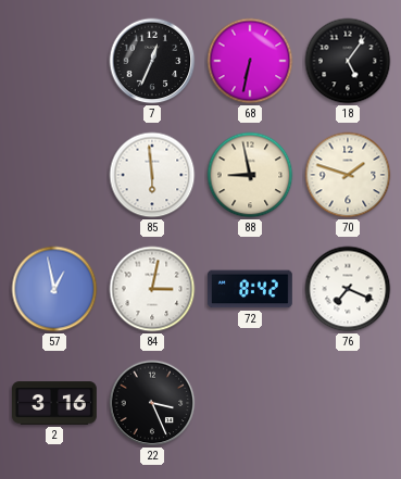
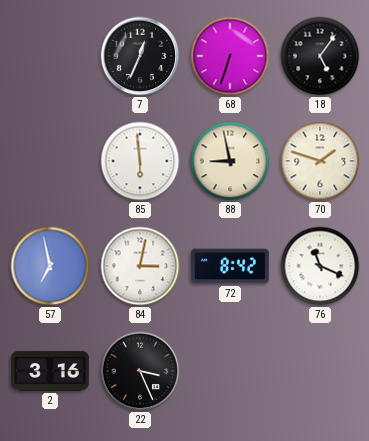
68: 6:32 -> 6:33
57: 12:58 -> 6:58
76: 7:19 -> 11:19
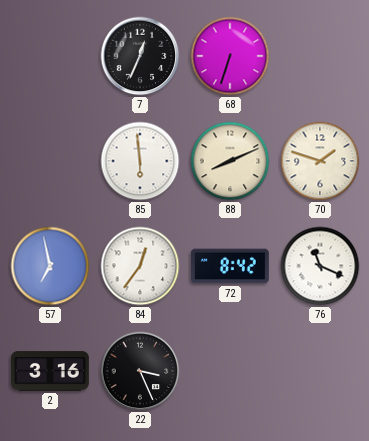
18: 5:06 -> none
88: 8:58 -> 8:11
84: 3:02 -> 12:36
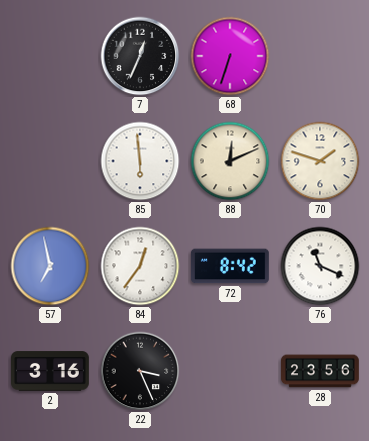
88: 8:11 -> 12:11
28: none -> 23:56
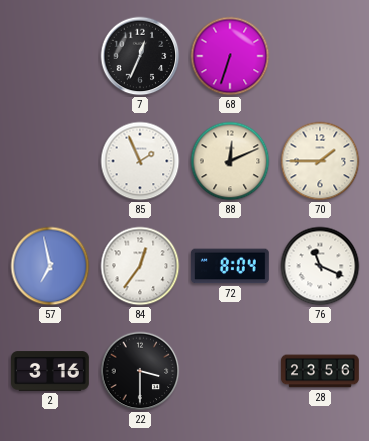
85: 5:59 -> 1:56
70: 1:48 -> 1:45
72: 8:42 -> 8:04
22: 3:26 -> 3:30
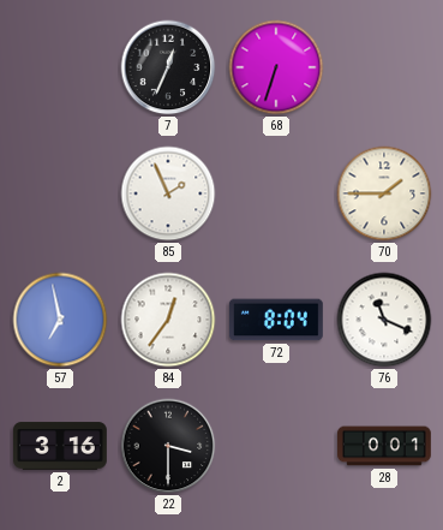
88: 12:11 -> none
28: 23:56 -> 0:01
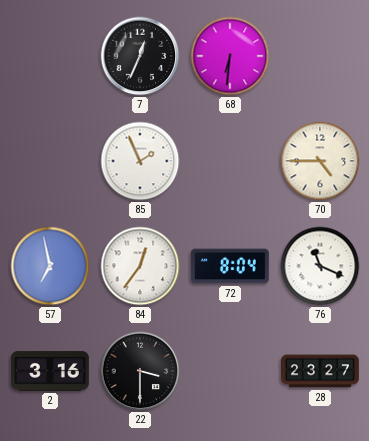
68: 6:33 -> 6:31
70: 1:45 -> 4:45
28: 0:01 -> 23:27
